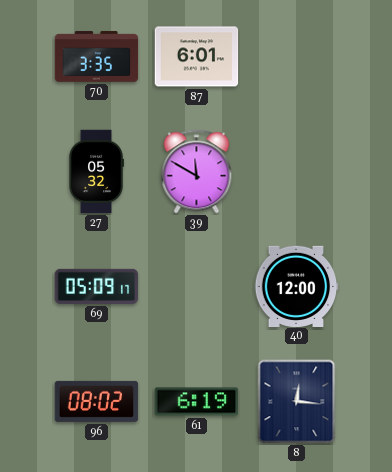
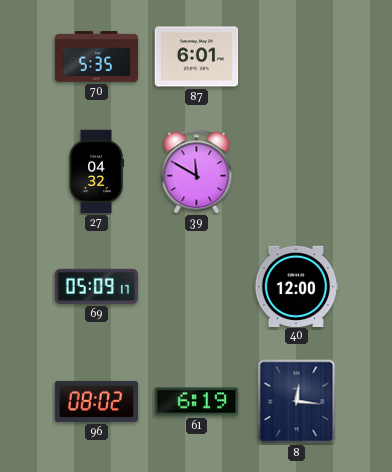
70: 3:35 -> 5:35
27: 05:32 -> 04:32
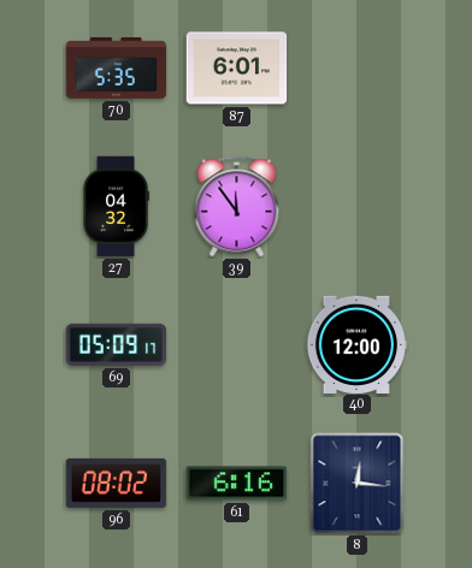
39: 11:50 -> 11:54
61: 6:19 -> 6:16
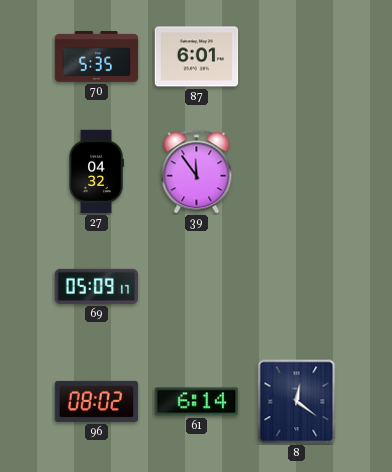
40: 12:00 -> none
61: 6:16 -> 6:14
8: 12:16 -> 12:21
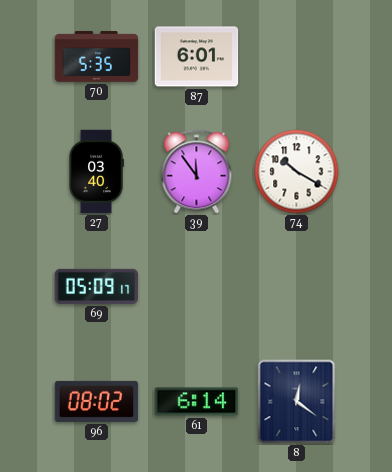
27: 04:32 -> 03:40
74: none -> 10:20
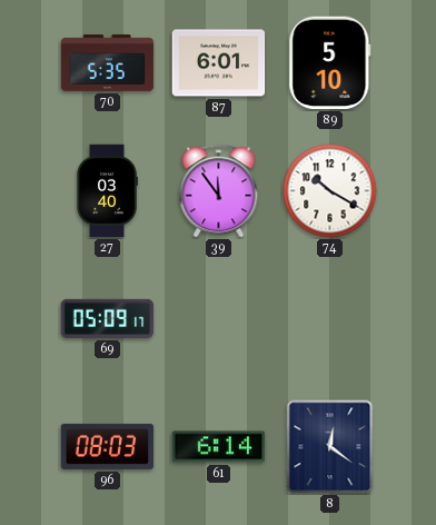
89: none -> 5:10
96: 08:02 -> 08:03
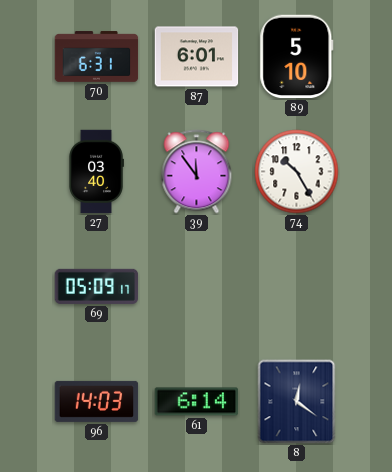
70: 5:35 -> 6:31
74: 10:20 -> 10:25
96: 08:03 -> 14:03
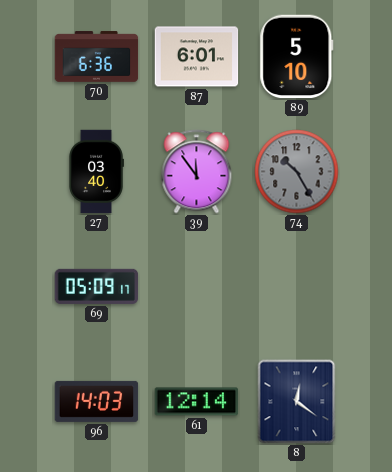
70: 6:31 -> 6:36
74 dial: white -> grey
61: 6:14 -> 12:14
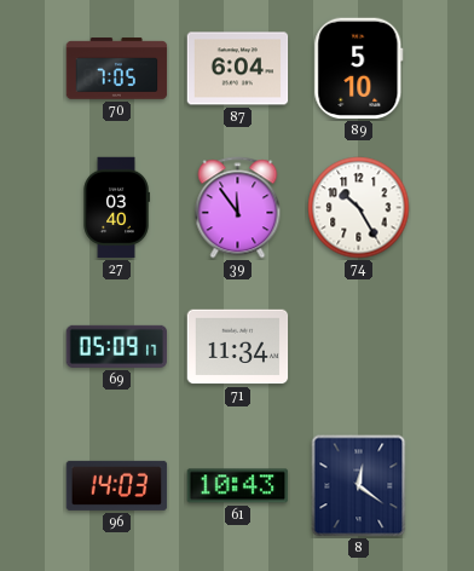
70: 6:36 -> 7:05
87: 6:01 -> 6:04
74 dial: grey -> white
71: none -> 11:34
61: 12:14 -> 10:43
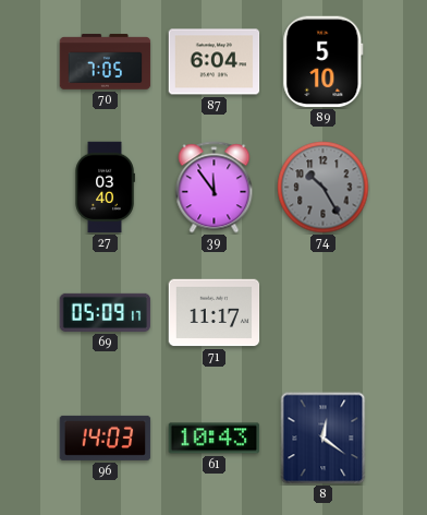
74 dial: white -> grey
71: 11:34 -> 11:17
